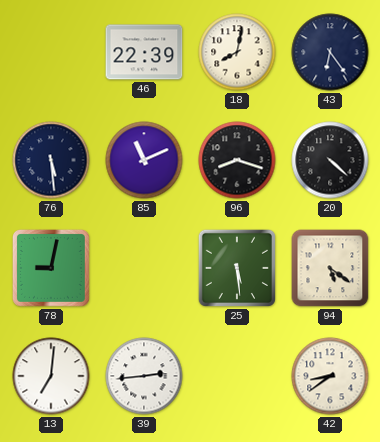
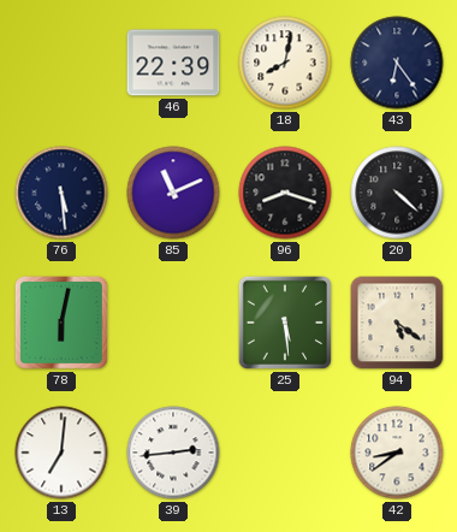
78: 9:02 -> 6:02
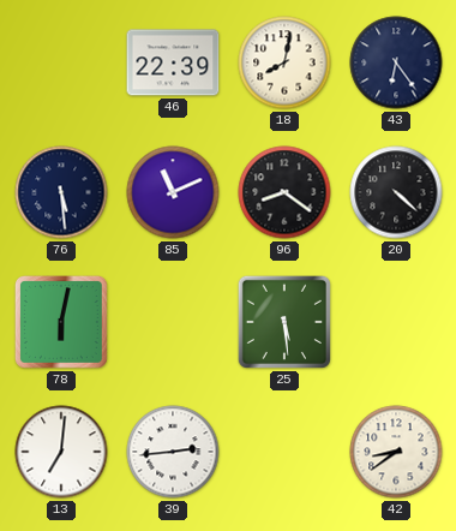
96: 8:18 -> 8:21
94: 5:21 -> none
